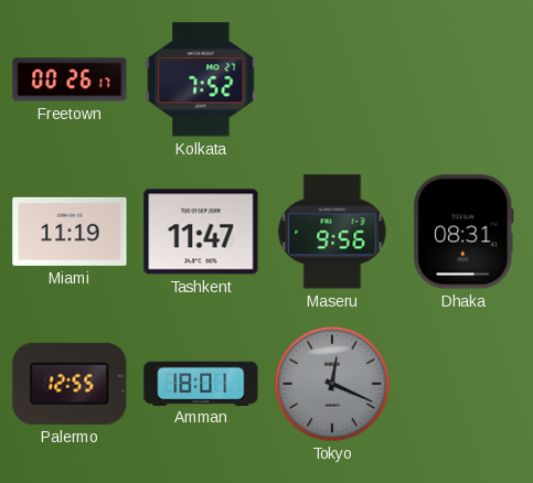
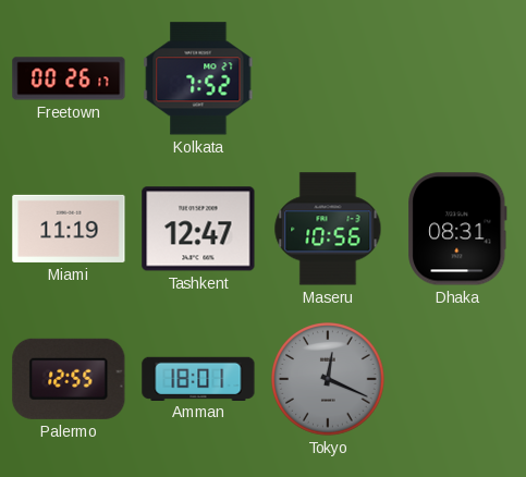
Tashkent: 11:47 -> 12:47
Maseru: 9:56 -> 10:56
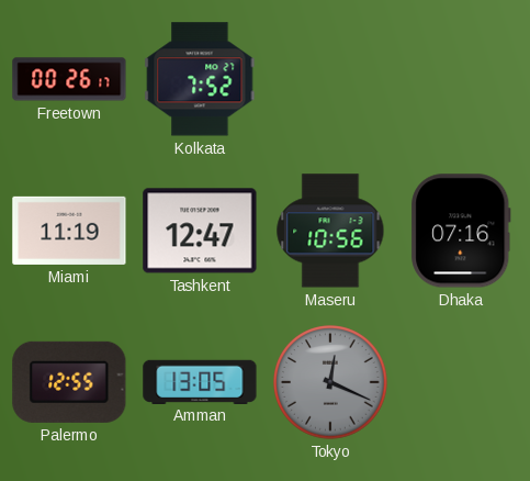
Dhaka: 08:31 -> 07:16
Amman: 18:01 -> 13:05
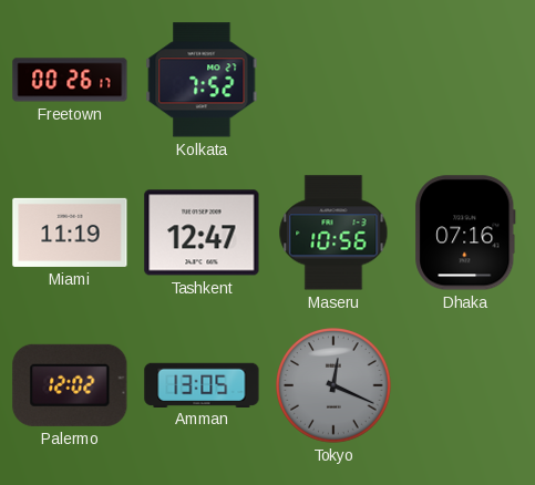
Palermo: 12:55 -> 12:02
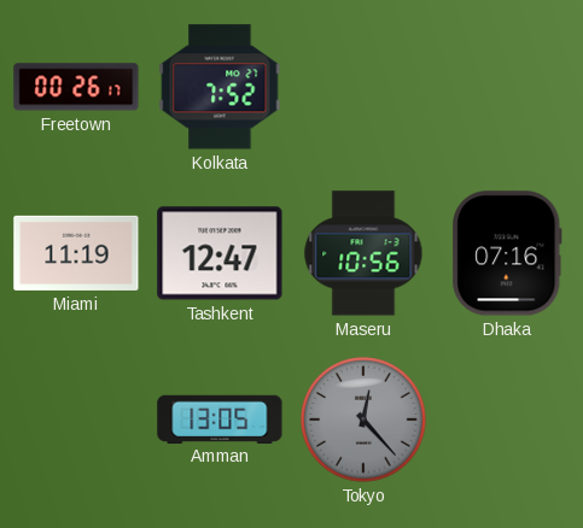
Palermo: 12:02 -> none
Tokyo: 12:19 -> 12:23
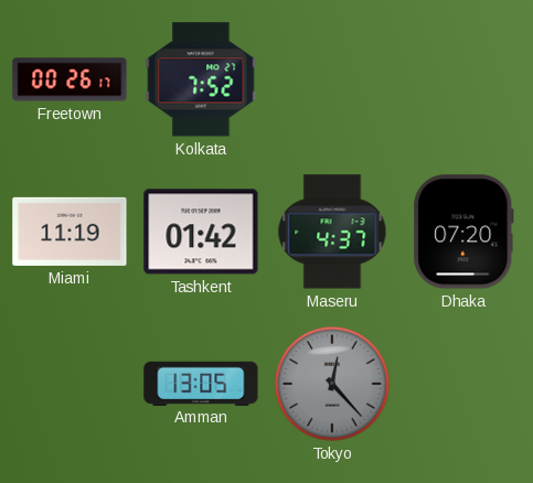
Tashkent: 12:47 -> 01:42
Maseru: 10:56 -> 4:37
Dhaka: 07:16 -> 07:20
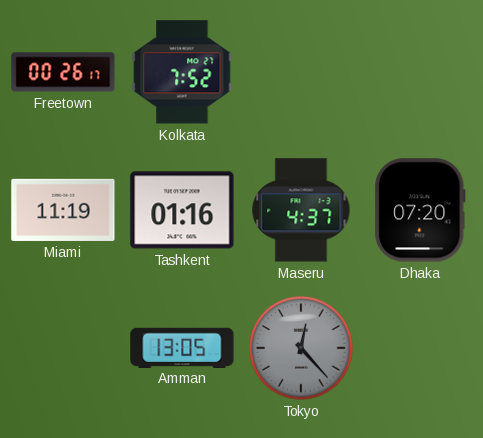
Tashkent: 01:42 -> 01:16
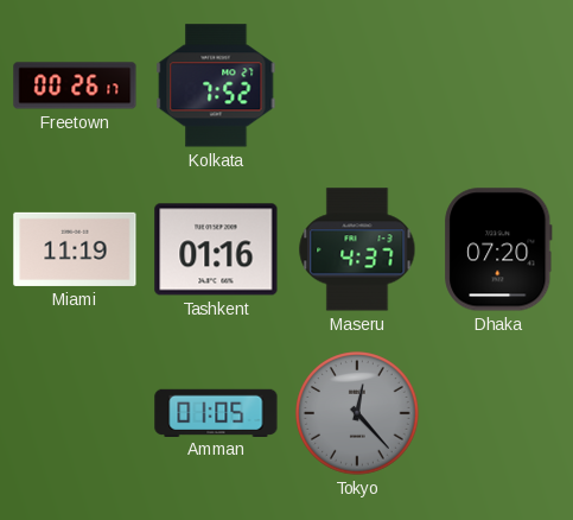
Amman: 13:05 -> 01:05
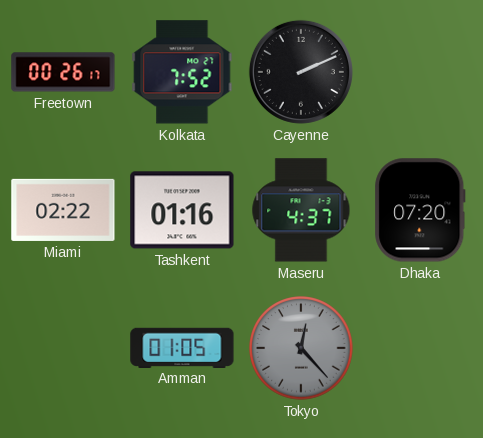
Cayenne: none -> 2:11
Miami: 11:19 -> 02:22
